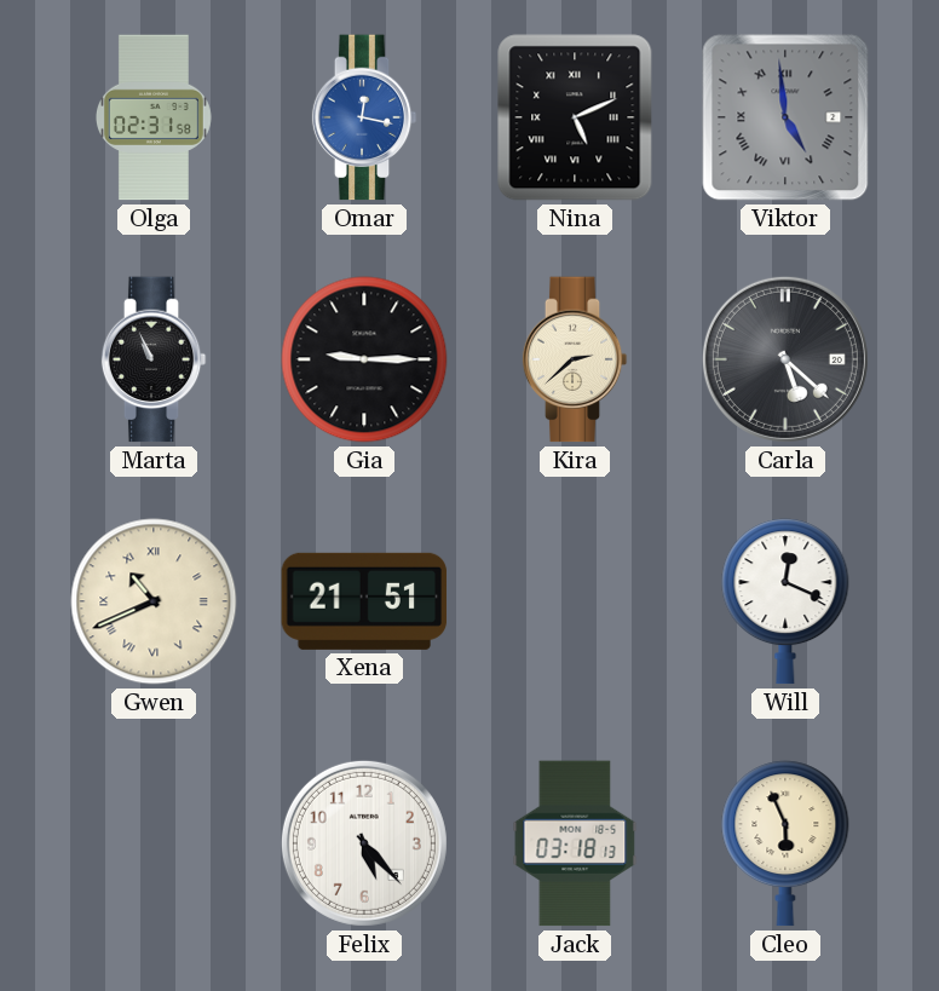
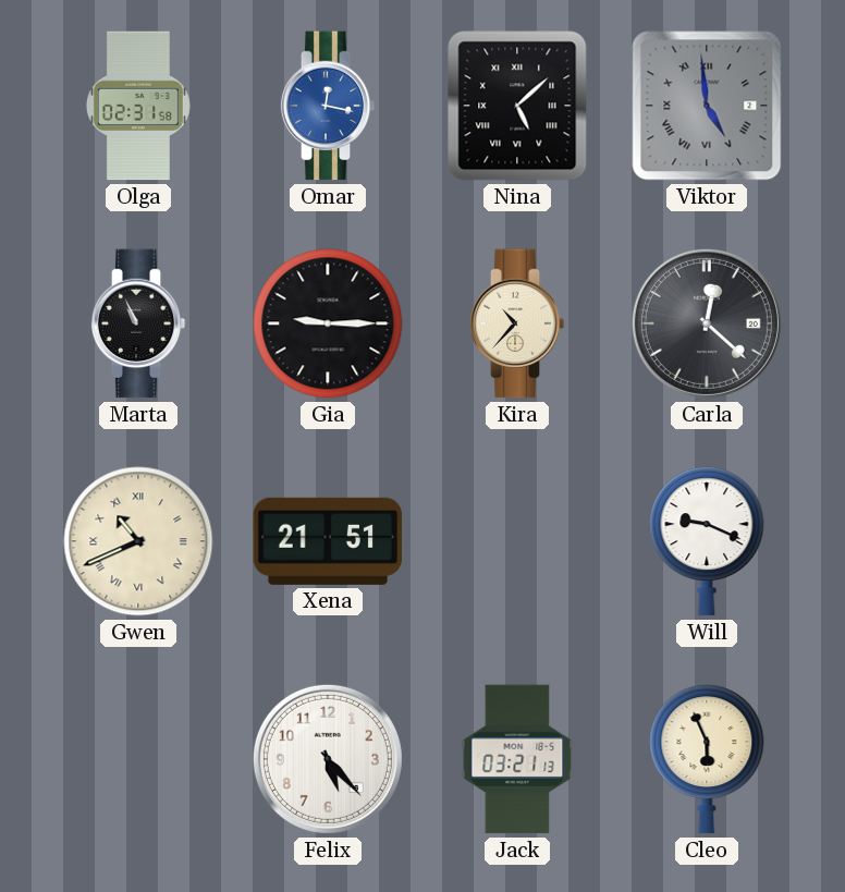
Nina: 5:11 -> 5:08
Kira: 2:38 -> 10:37
Carla: 5:22 -> 12:22
Will: 12:19 -> 9:19
Jack: 03:18 -> 03:21
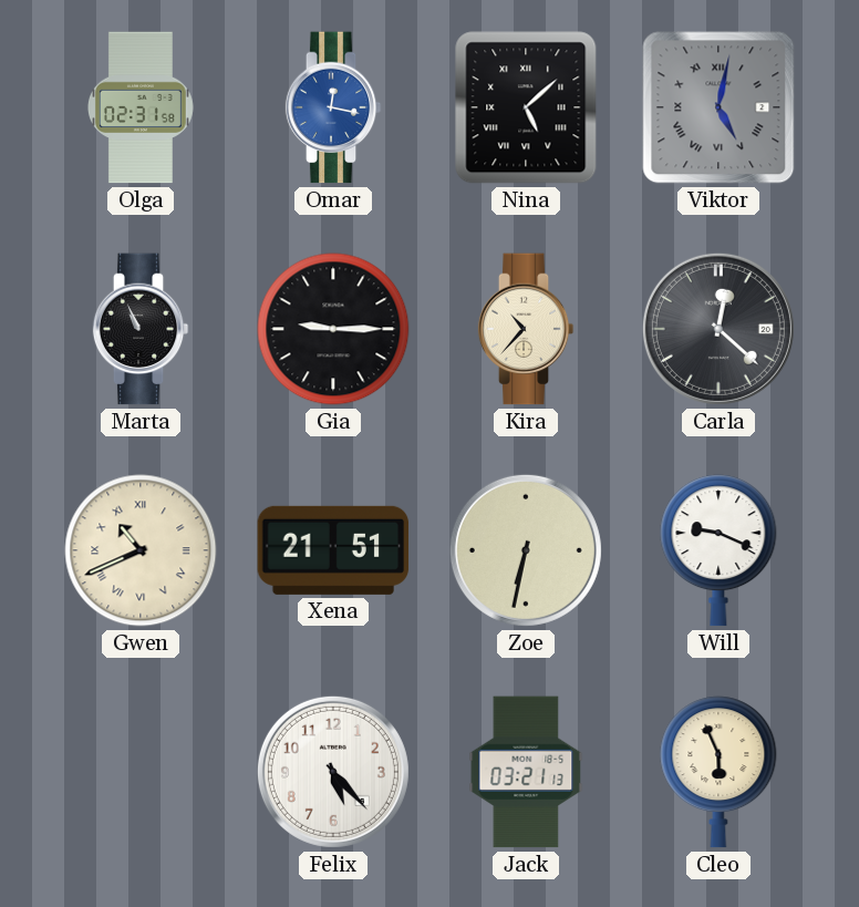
Viktor: 4:59 -> 5:02
Zoe: none -> 6:32
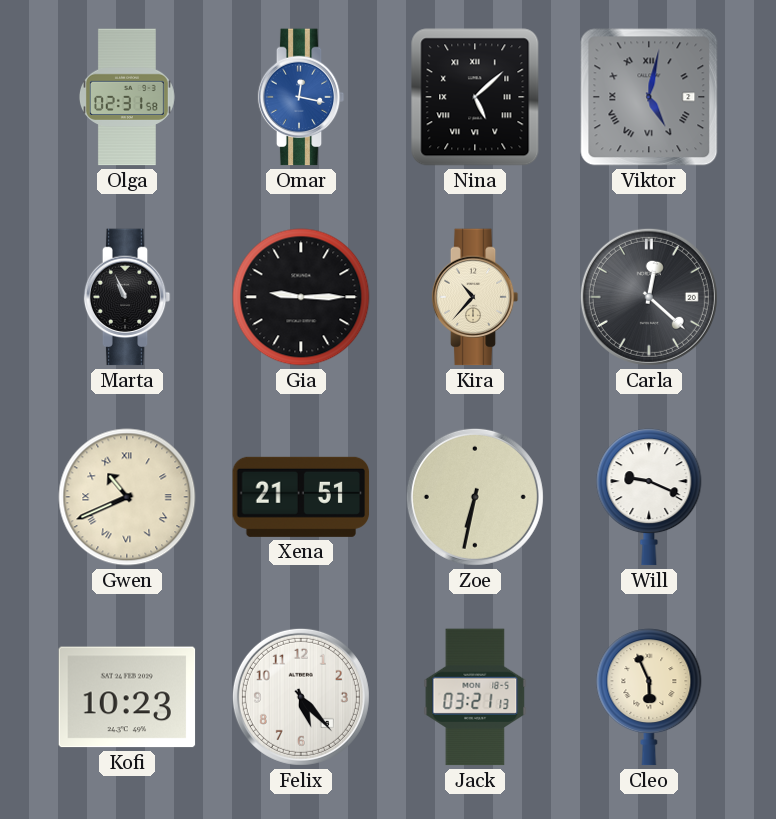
Kofi: none -> 10:23
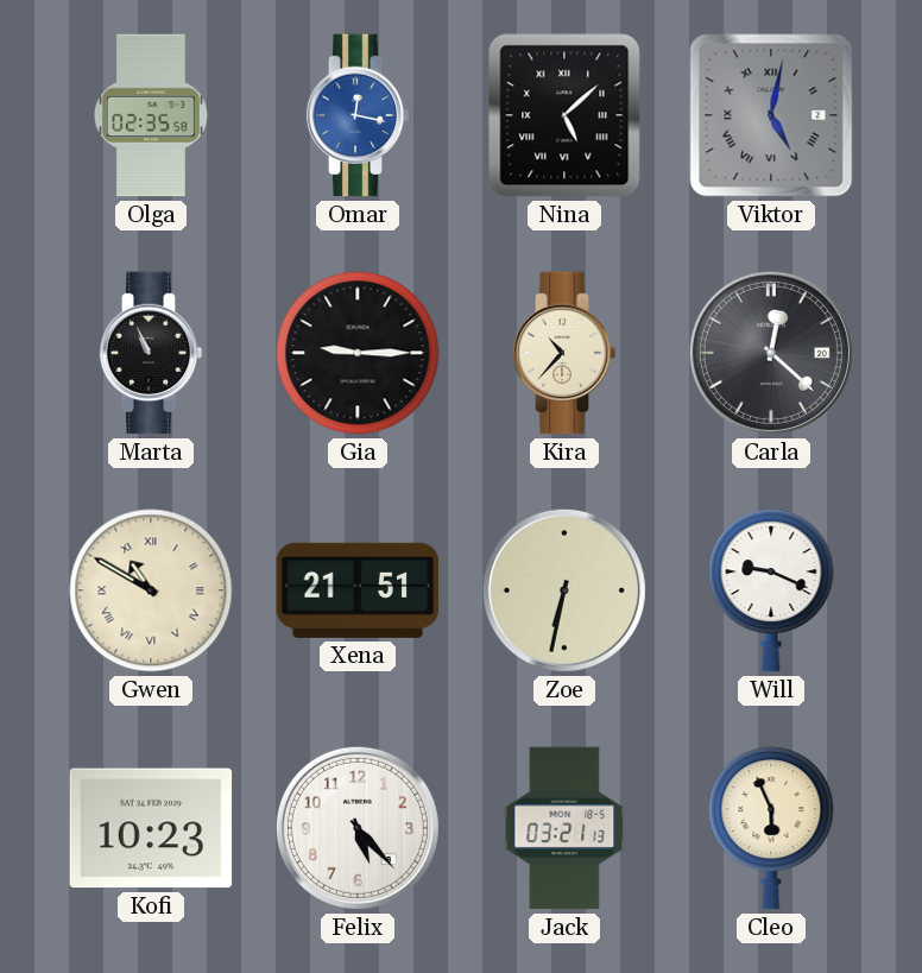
Olga: 02:31 -> 02:35
Gwen: 10:41 -> 10:50
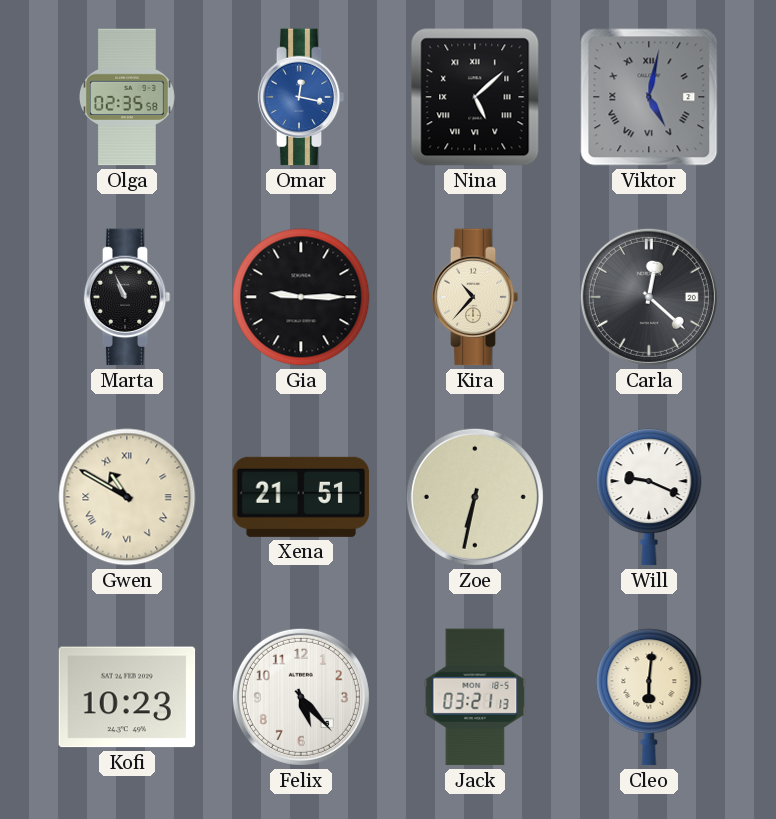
Cleo: 5:56 -> 6:01
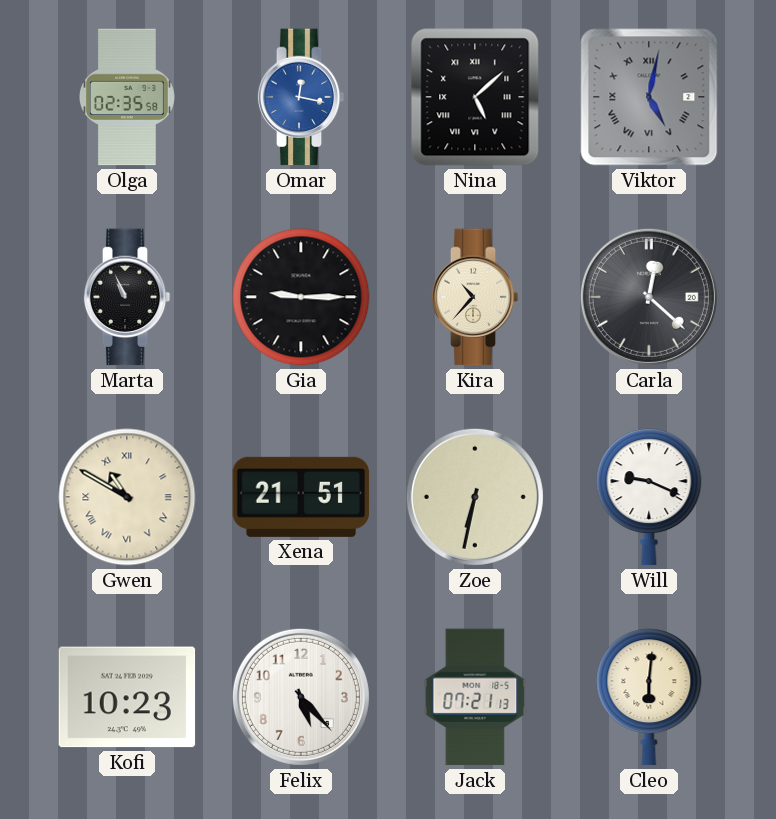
Jack: 03:21 -> 07:21
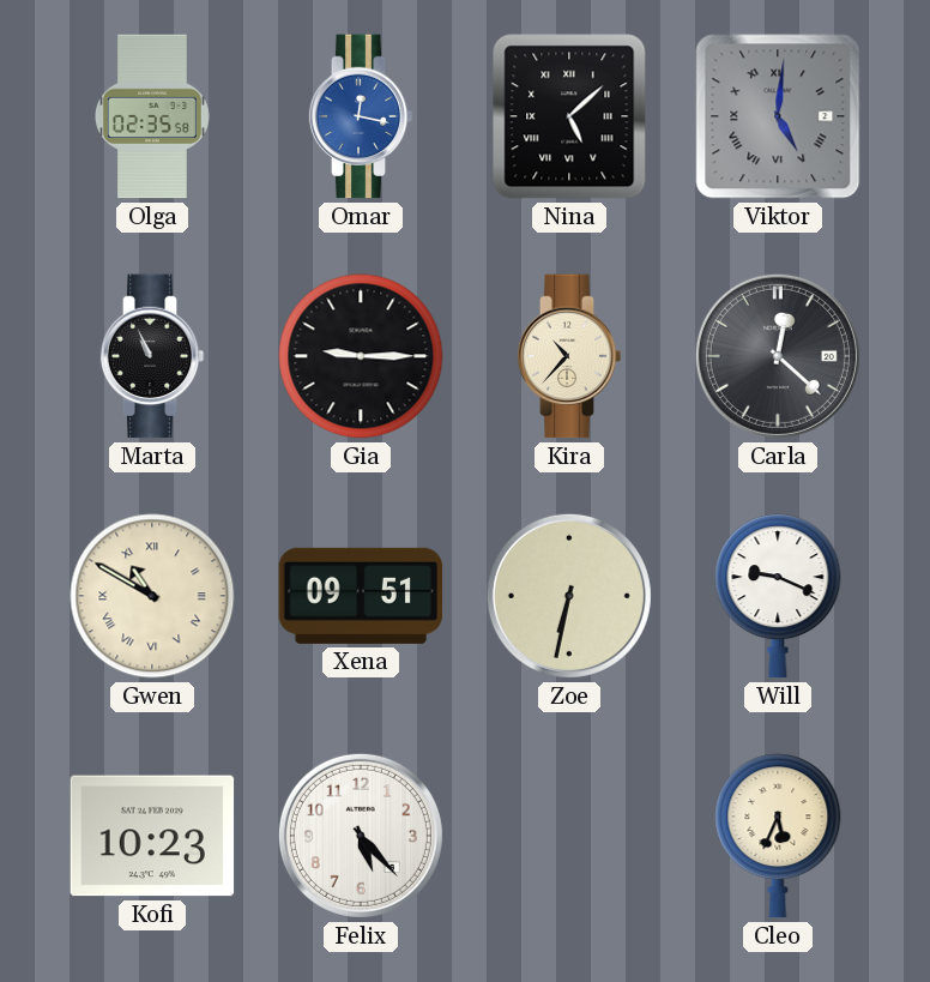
Viktor: 5:02 -> 5:01
Xena: 21:51 -> 09:51
Jack: 07:21 -> none
Cleo: 6:01 -> 5:34
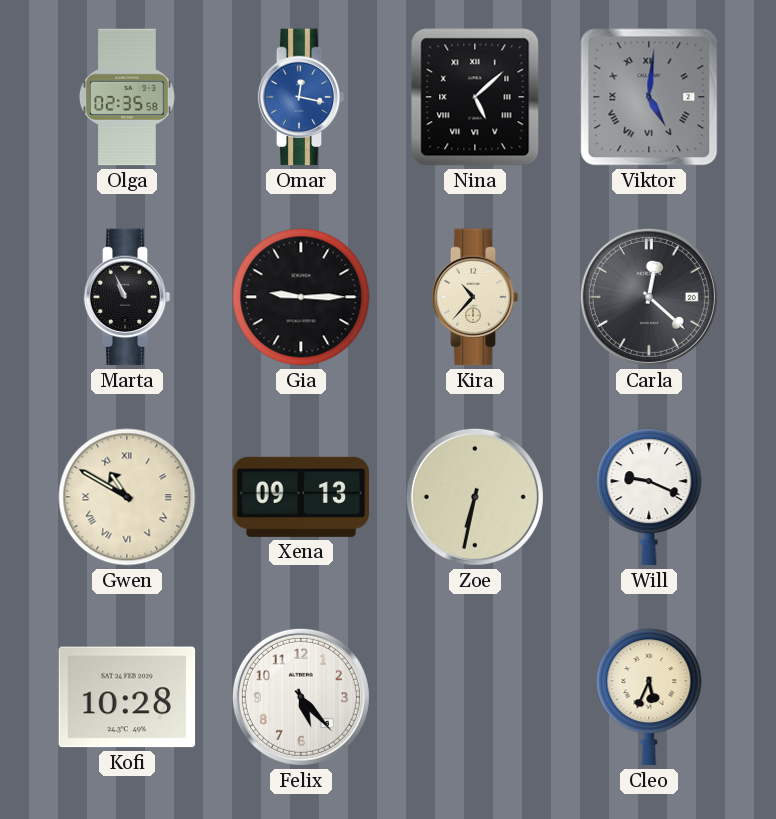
Xena: 09:51 -> 09:13
Kofi: 10:23 -> 10:28
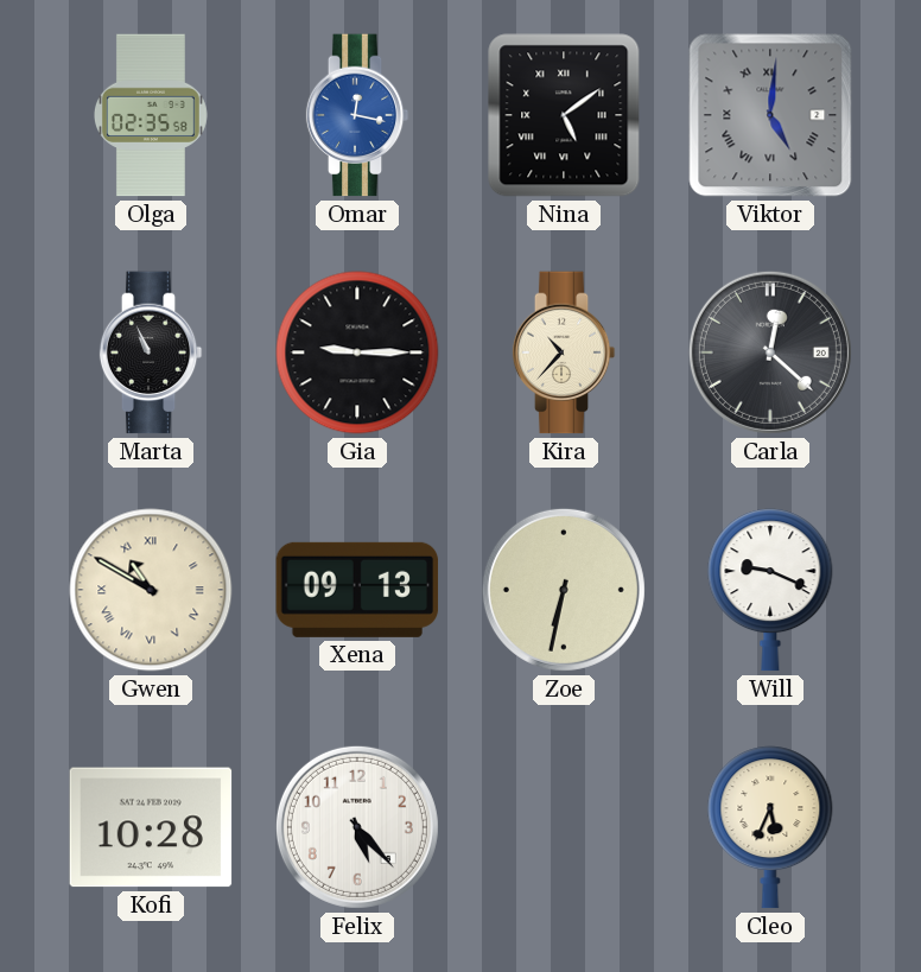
Nina: 5:08 -> 5:09
